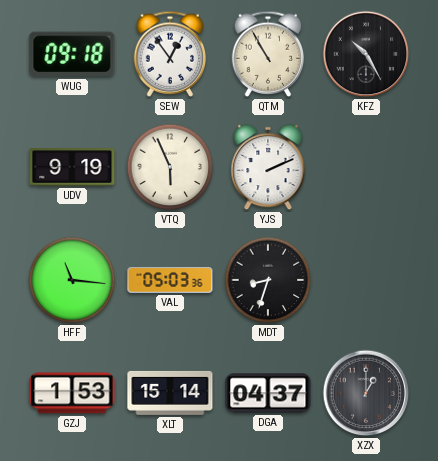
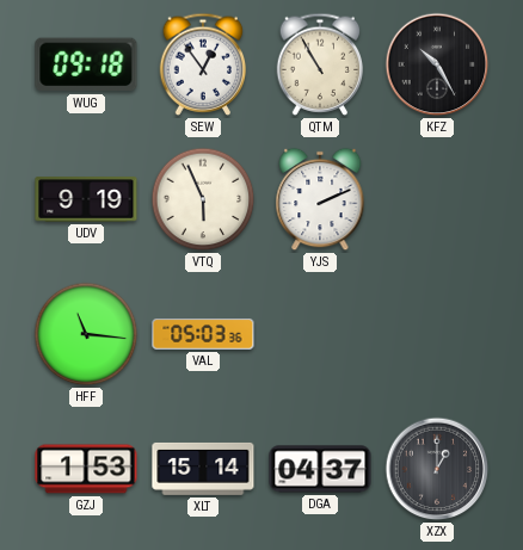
MDT: 8:33 -> none
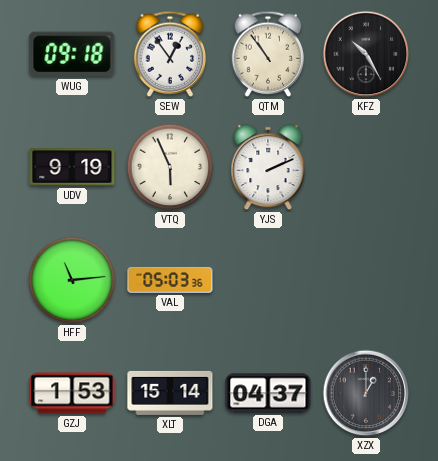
QTM: 10:55 -> 10:54
HFF: 11:16 -> 11:14
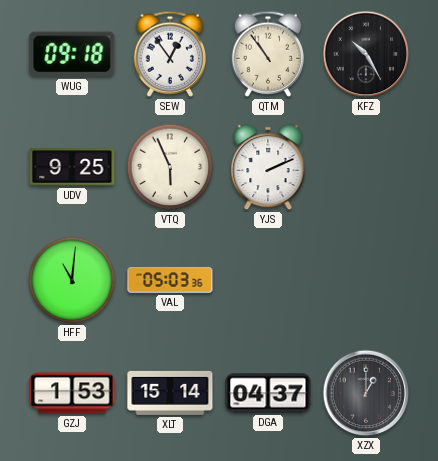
UDV: 9:19 -> 9:25
HFF: 11:14 -> 11:01
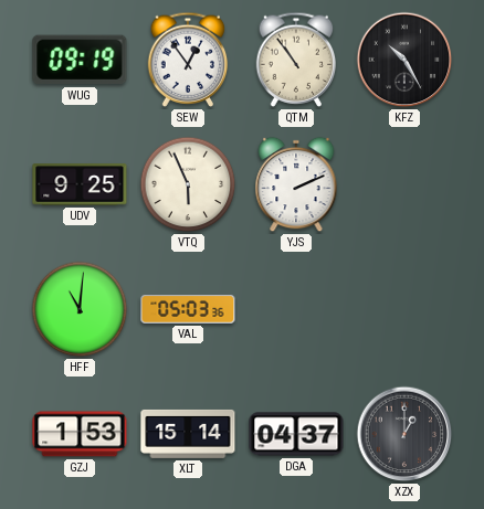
WUG: 09:18 -> 09:19
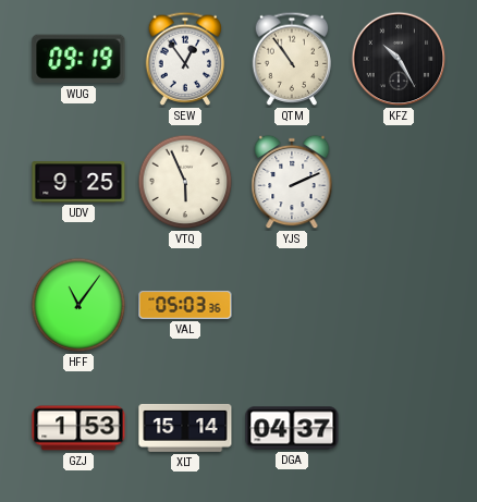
HFF: 11:01 -> 11:06
XZX: 1:00 -> none
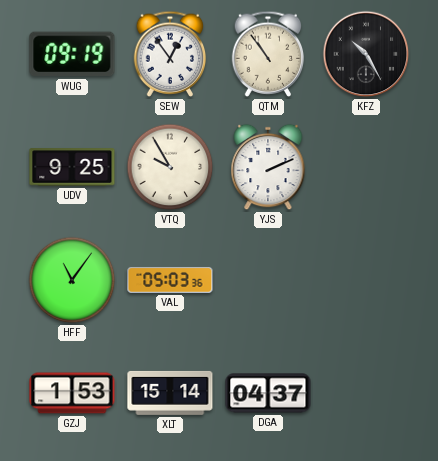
VTQ: 5:56 -> 9:55
